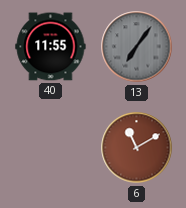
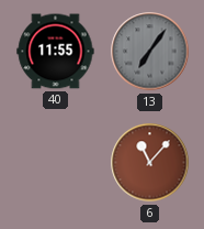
6: 11:10 -> 11:07
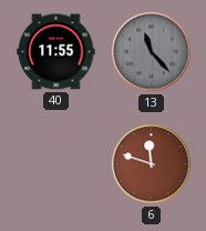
13: 7:06 -> 11:23
6: 11:07 -> 11:48
